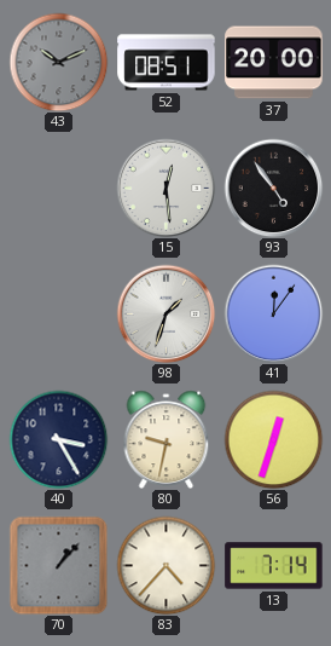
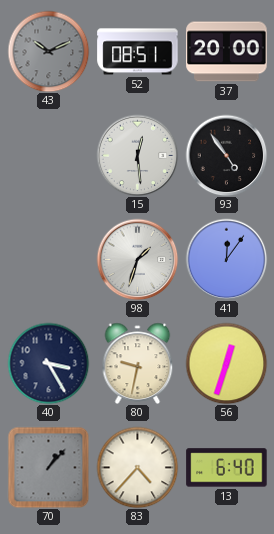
13: 7:14 -> 6:40
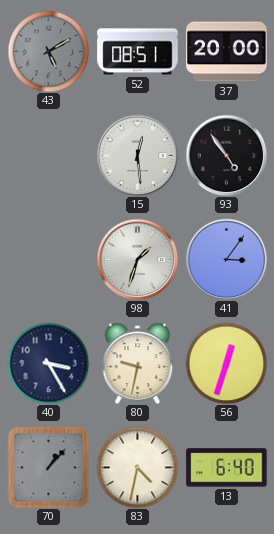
43: 10:11 -> 5:10
41: 12:06 -> 3:06
83: 4:37 -> 4:32
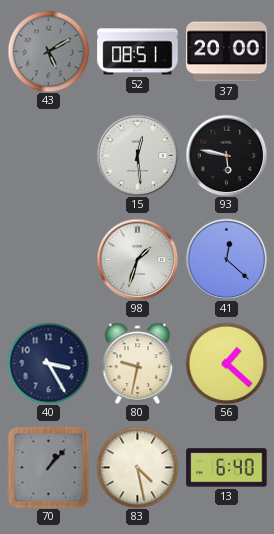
93: 4:54 -> 5:47
41: 3:06 -> 12:22
56: 12:33 -> 1:22
83: 4:32 -> 4:28
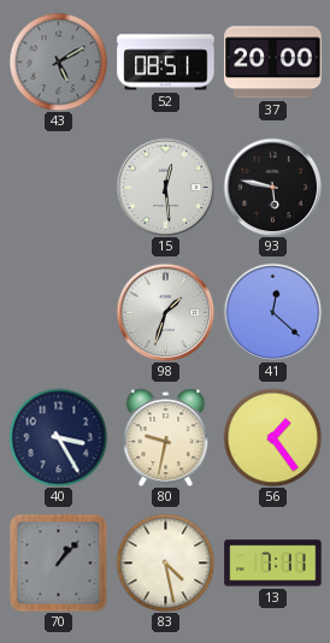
56: 1:22 -> 1:24
13: 6:40 -> 7:11
